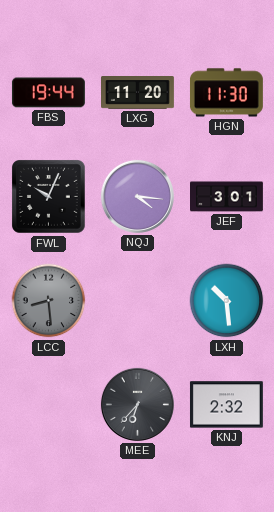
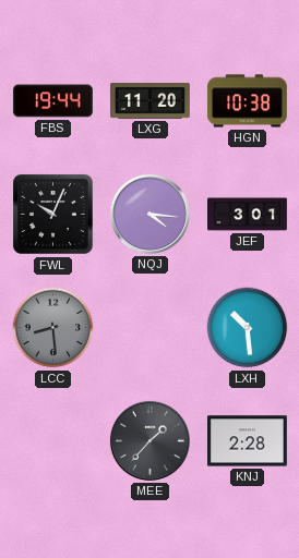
HGN: 11:30 -> 10:38
MEE: 6:37 -> 1:37
KNJ: 2:32 -> 2:28
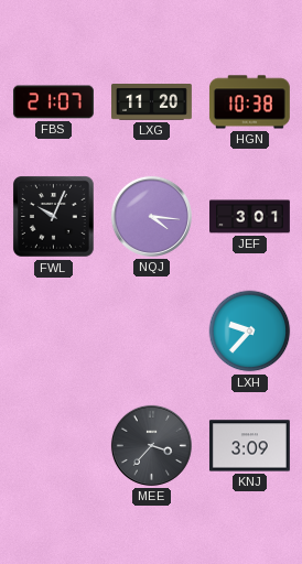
FBS: 19:44 -> 21:07
LCC: 8:29 -> none
LXH: 10:29 -> 9:37
MEE: 1:37 -> 3:37
KNJ: 2:28 -> 3:09
